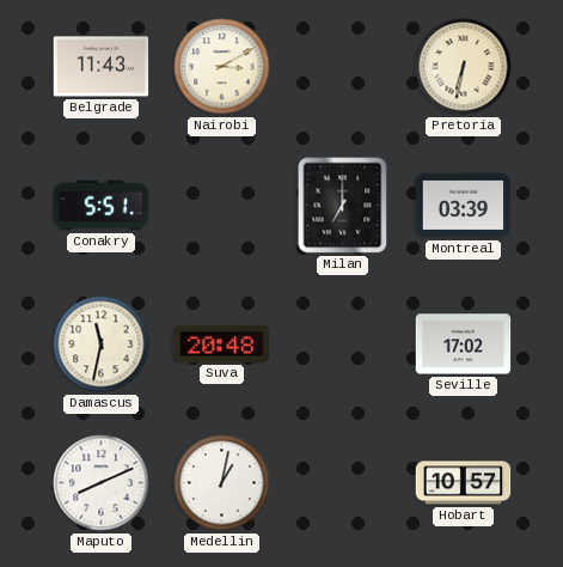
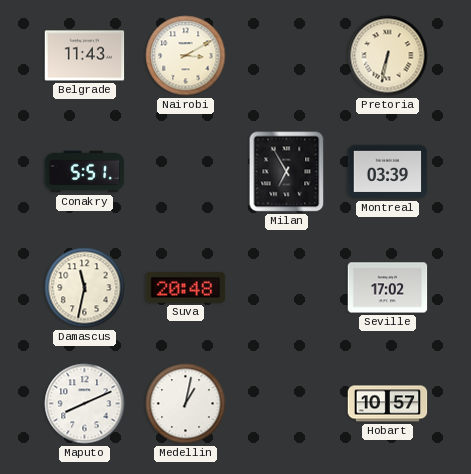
Milan: 7:00 -> 6:55
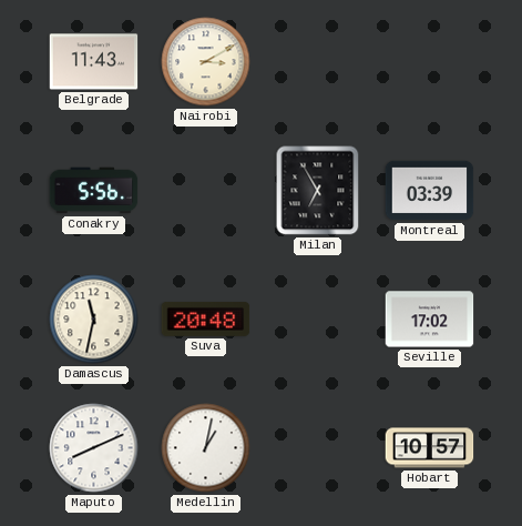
Pretoria: 6:32 -> none
Conakry: 5:51 -> 5:56
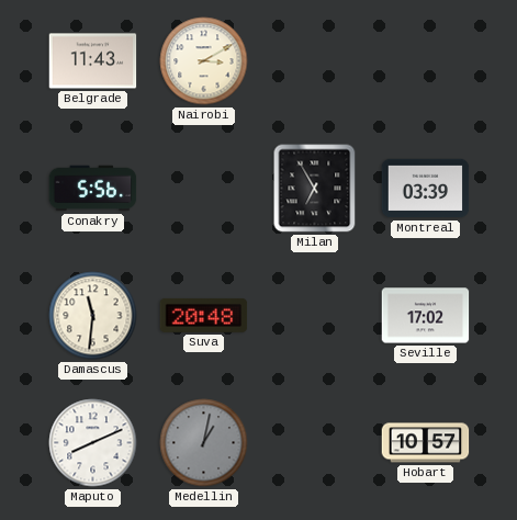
Damascus: 11:32 -> 11:31
Medellin dial: white -> grey
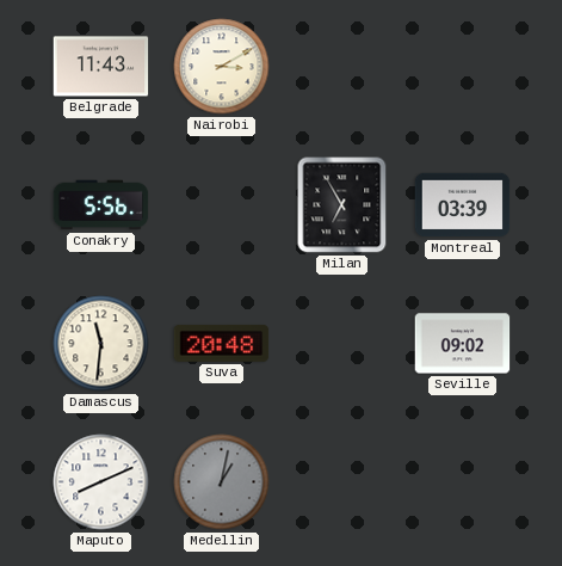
Seville: 17:02 -> 09:02
Hobart: 10:57 -> none
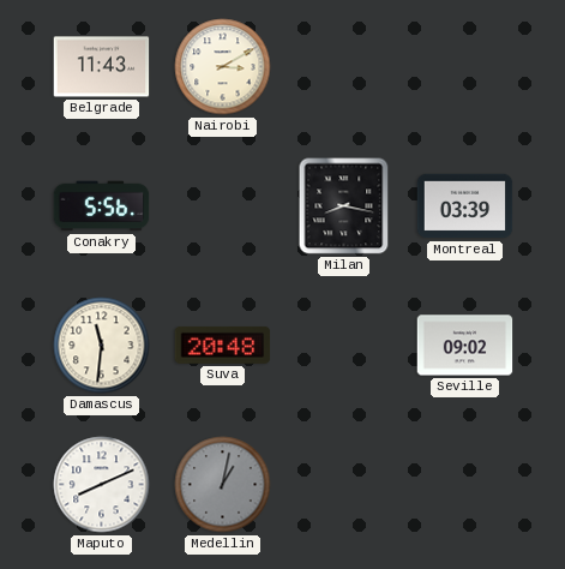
Milan: 6:55 -> 8:17
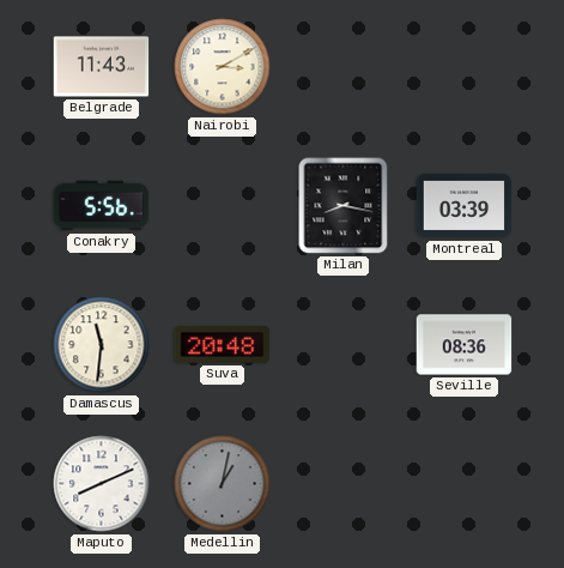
Seville: 09:02 -> 08:36
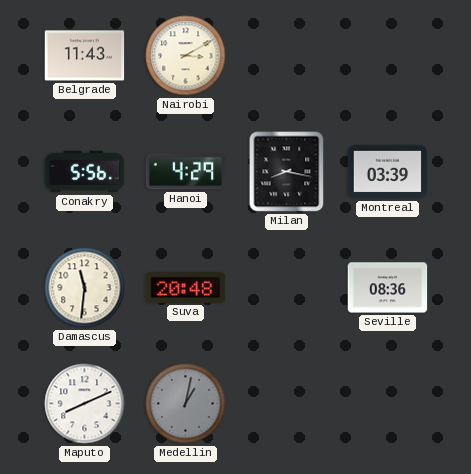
Hanoi: none -> 4:29
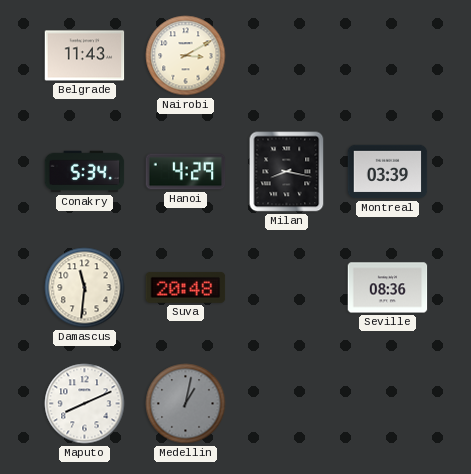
Conakry: 5:56 -> 5:34
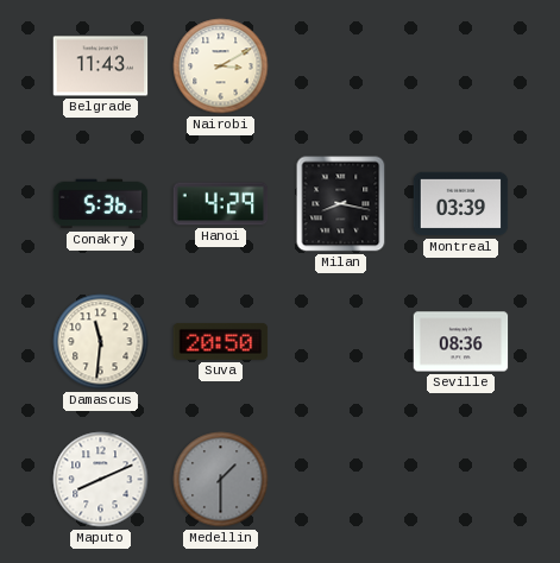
Conakry: 5:34 -> 5:36
Suva: 20:48 -> 20:50
Medellin: 1:02 -> 1:30
